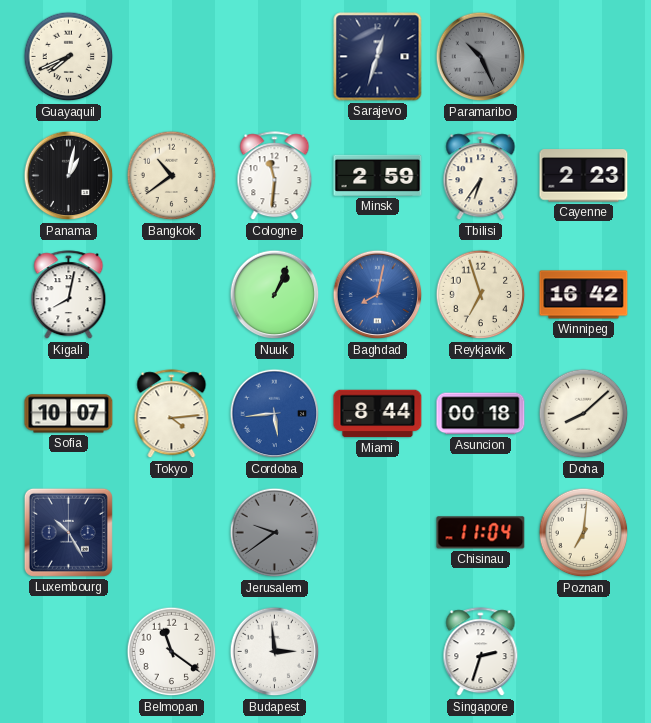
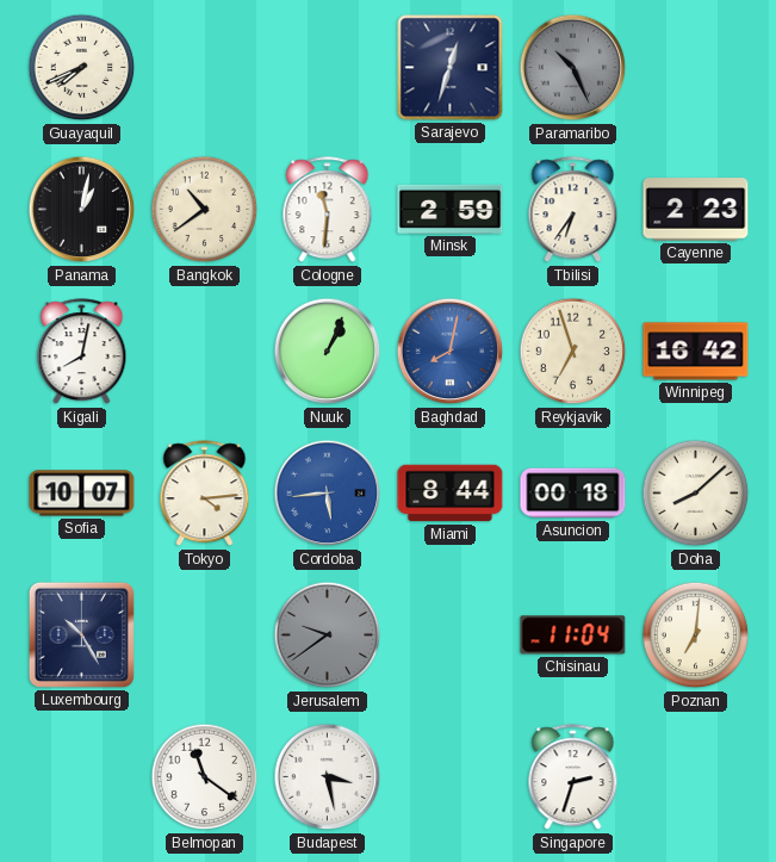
Budapest: 2:59 -> 3:28
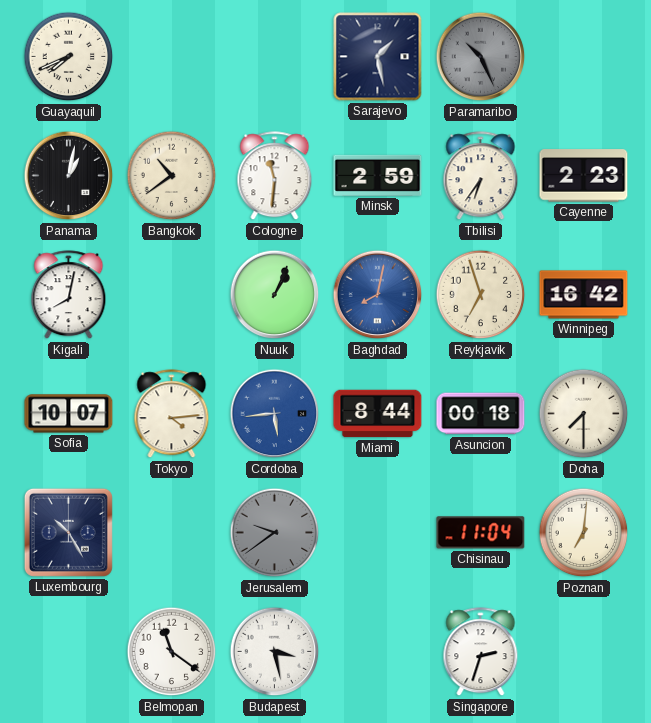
Sarajevo: 12:33 -> 1:28
Doha: 8:08 -> 7:30
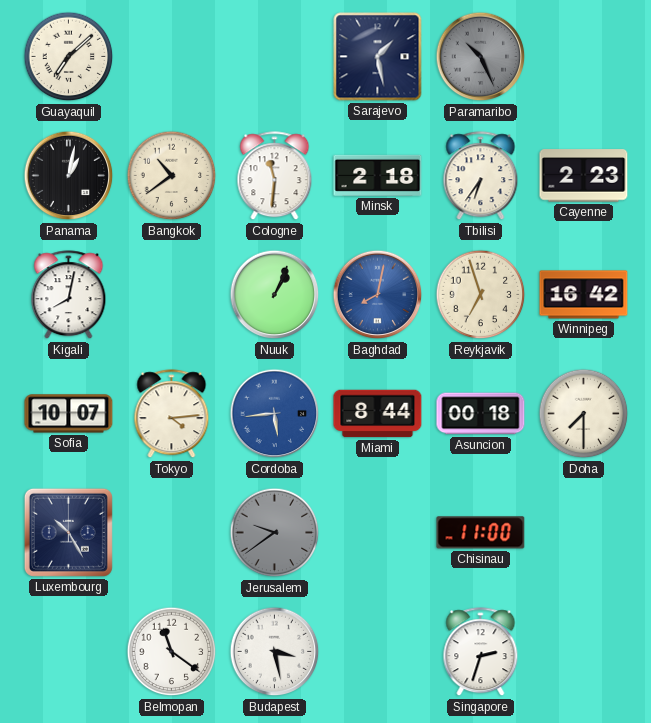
Guayaquil: 7:41 -> 7:08
Minsk: 2:59 -> 2:18
Chisinau: 11:04 -> 11:00
Poznan: 7:01 -> none
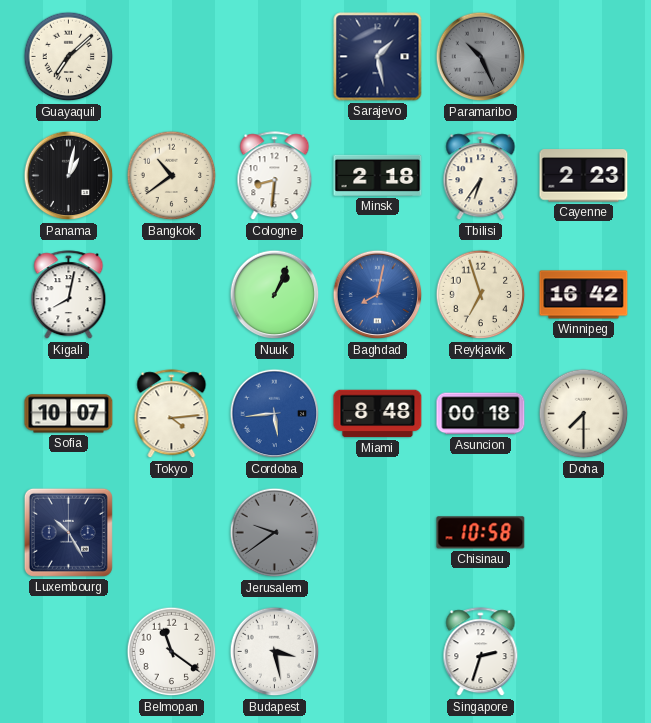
Cologne: 11:31 -> 8:31
Miami: 8:44 -> 8:48
Chisinau: 11:00 -> 10:58
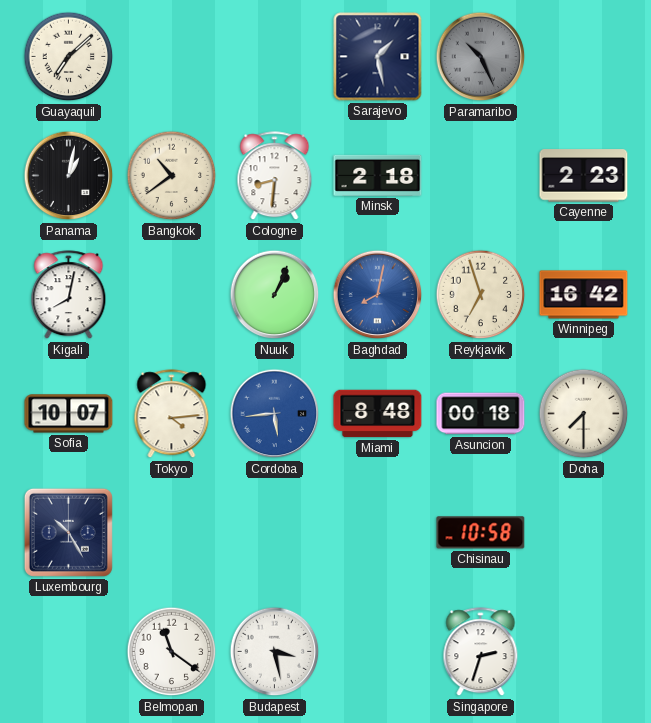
Tbilisi: 6:36 -> none
Jerusalem: 9:39 -> none
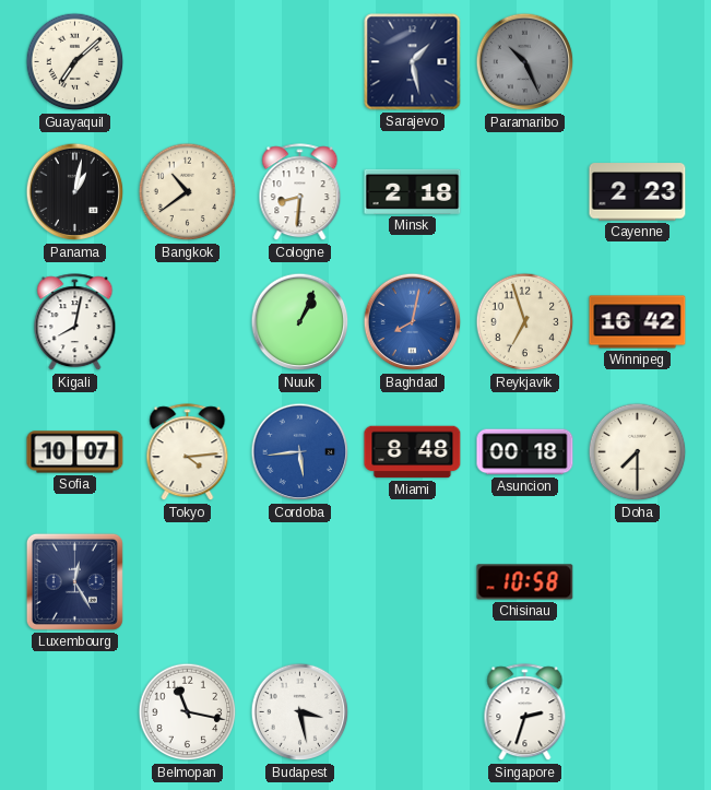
Luxembourg: 10:25 -> 12:25
Belmopan: 11:21 -> 11:17
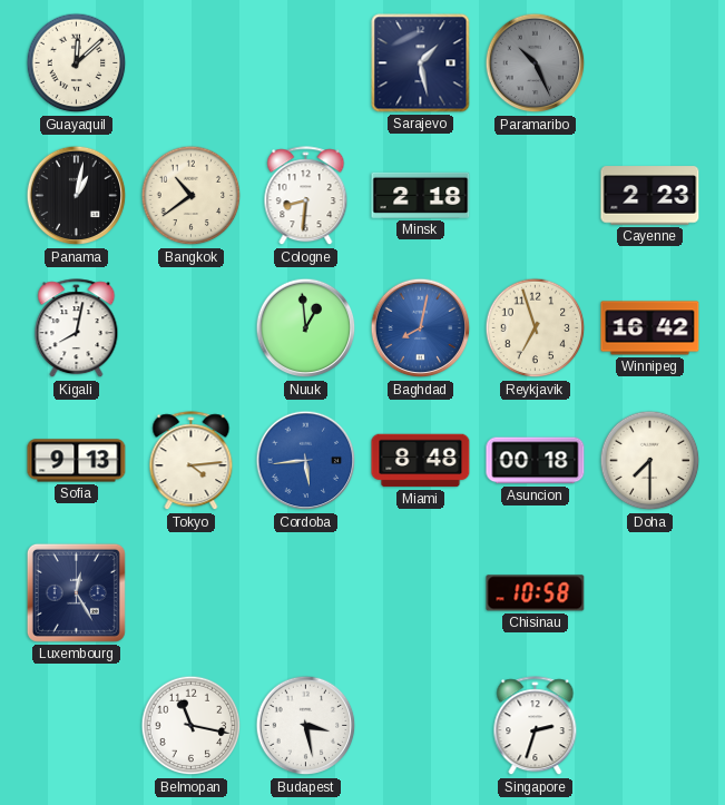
Guayaquil: 7:08 -> 12:08
Nuuk: 1:04 -> 12:59
Sofia: 10:07 -> 9:13
